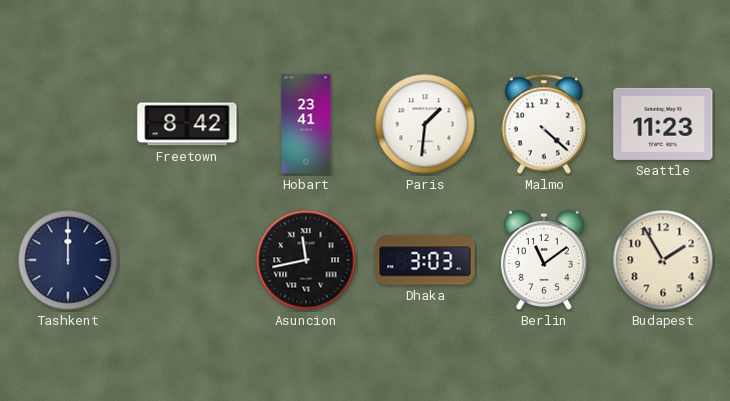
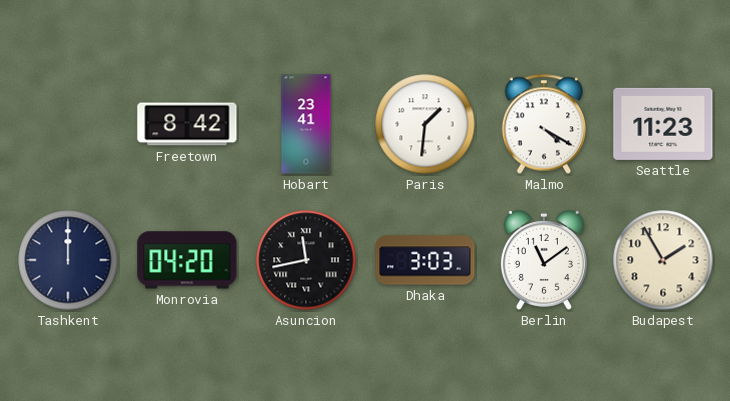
Malmo: 4:22 -> 4:20
Monrovia: none -> 04:20
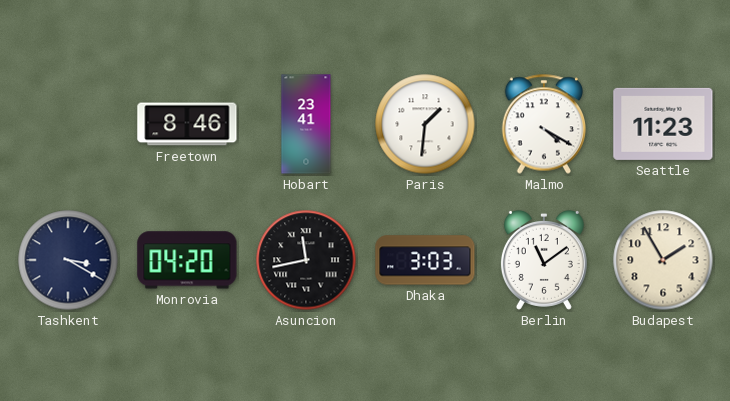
Freetown: 8:42 -> 8:46
Tashkent: 12:00 -> 3:20
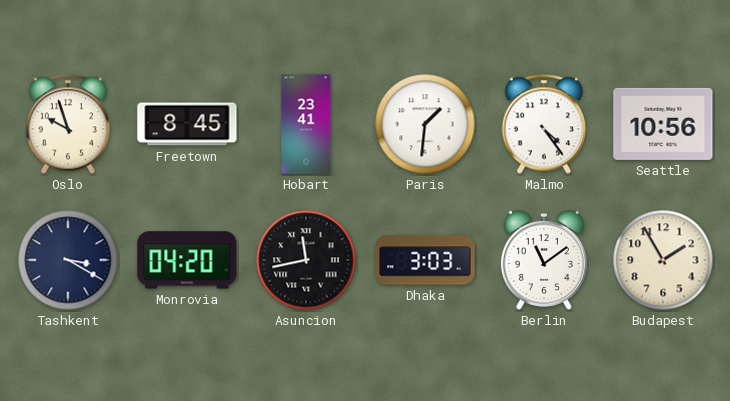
Oslo: none -> 9:57
Freetown: 8:46 -> 8:45
Malmo: 4:20 -> 4:24
Seattle: 11:23 -> 10:56
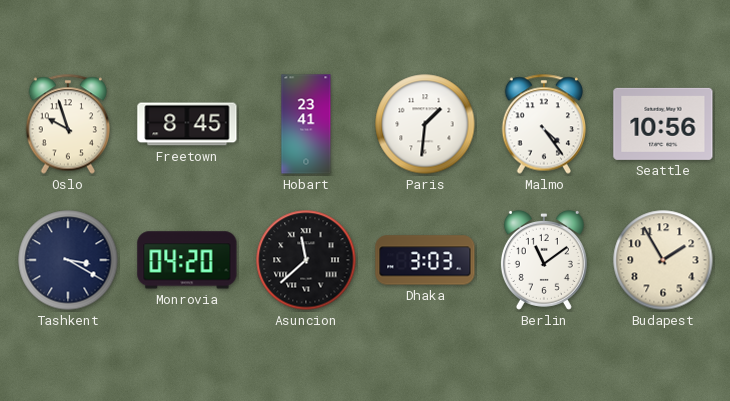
Asuncion: 11:43 -> 11:38
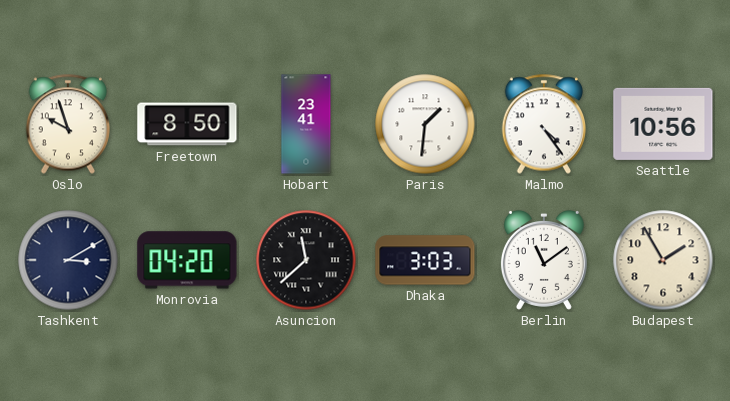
Freetown: 8:45 -> 8:50
Tashkent: 3:20 -> 3:10
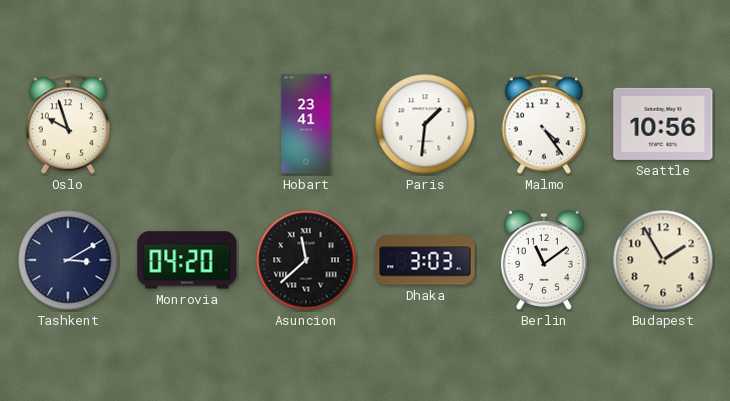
Freetown: 8:50 -> none
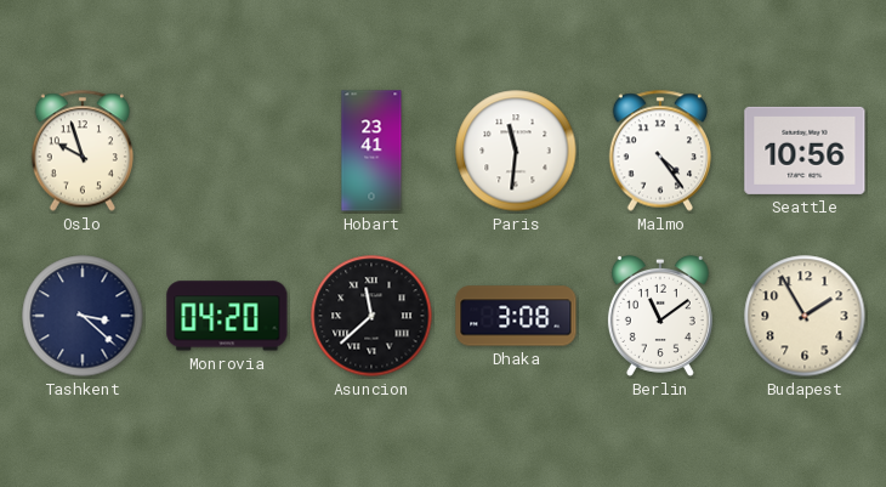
Paris: 1:31 -> 11:31
Tashkent: 3:10 -> 3:22
Dhaka: 3:03 -> 3:08
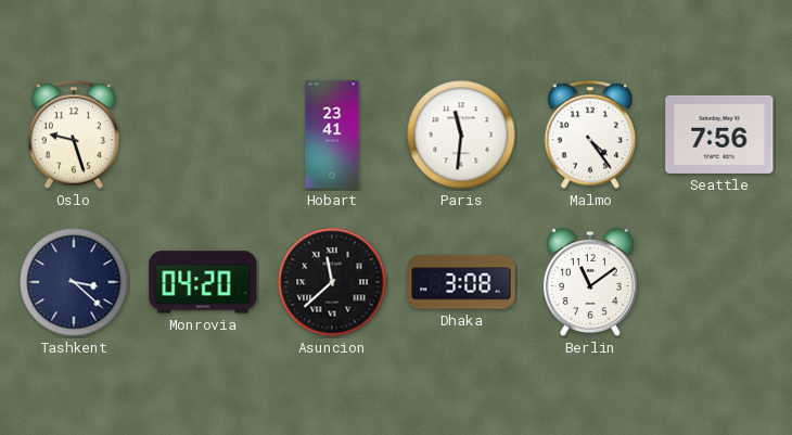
Oslo: 9:57 -> 9:27
Seattle: 10:56 -> 7:56
Budapest: 1:55 -> none
